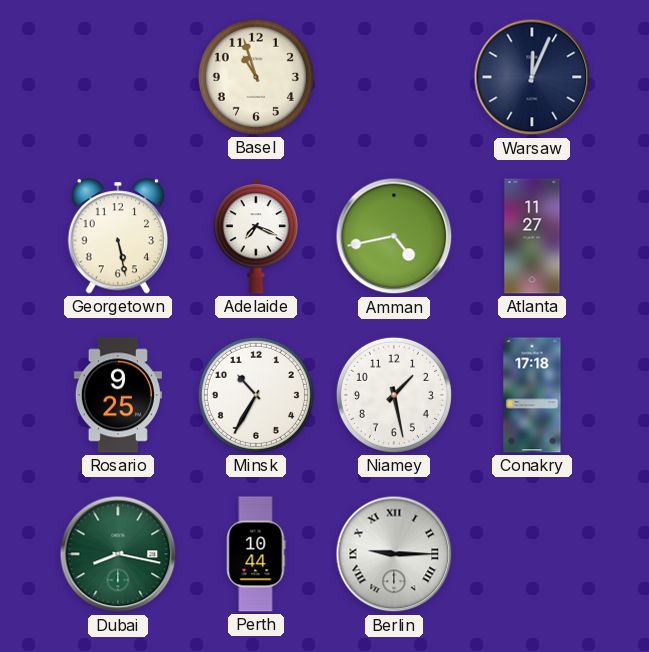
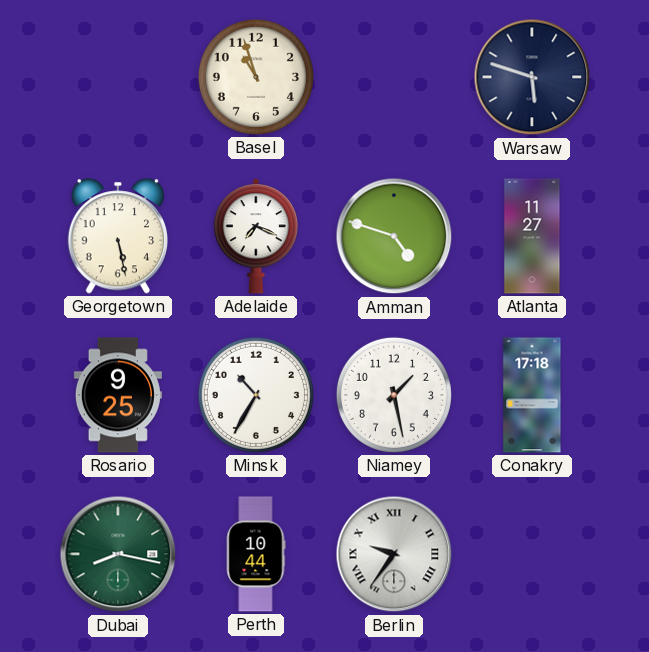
Warsaw: 12:04 -> 5:48
Amman: 4:43 -> 4:48
Berlin: 9:15 -> 9:36
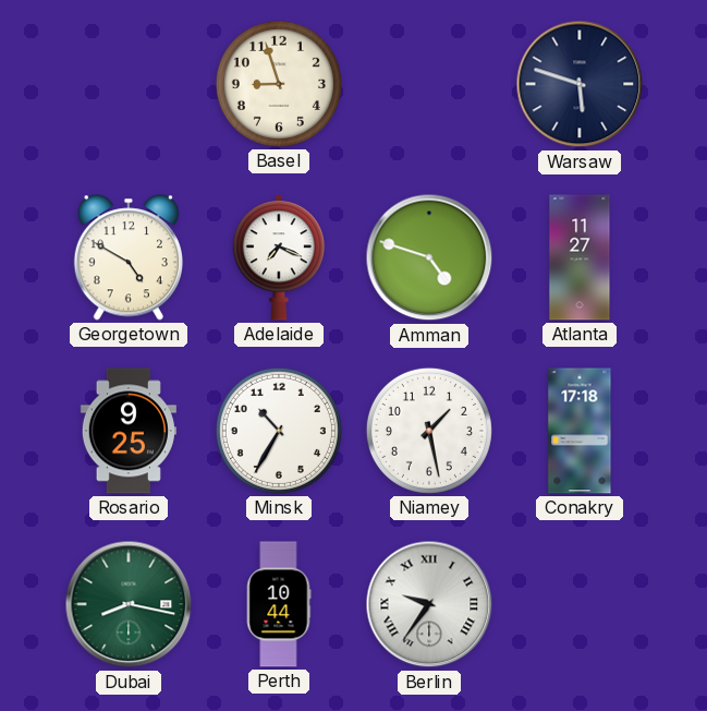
Basel: 10:57 -> 8:57
Georgetown: 5:28 -> 4:50
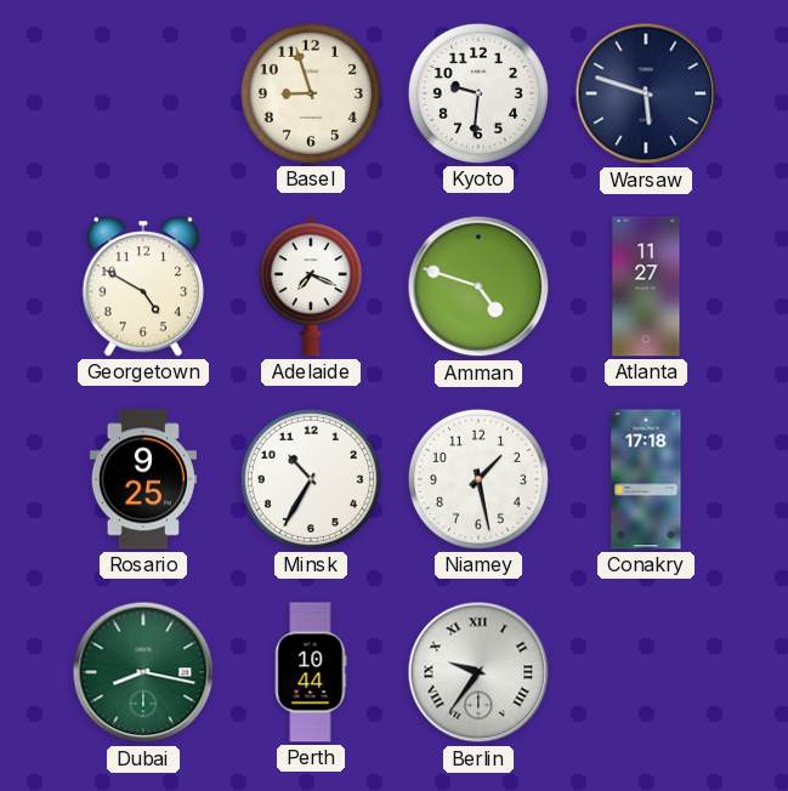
Kyoto: none -> 9:31
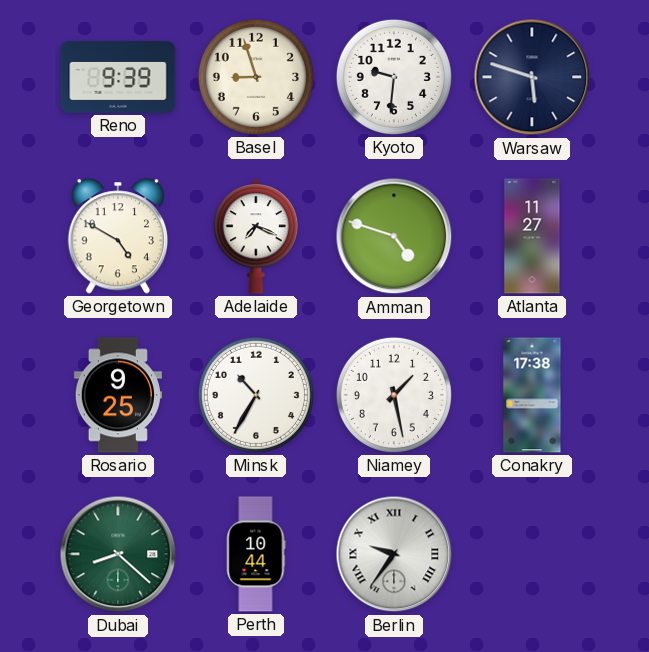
Reno: none -> 9:39
Conakry: 17:18 -> 17:38
Dubai: 8:17 -> 8:22
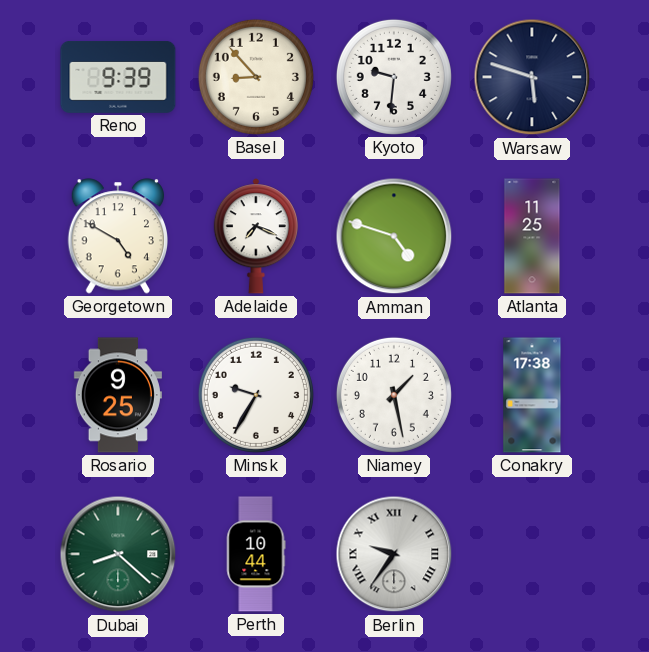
Basel: 8:57 -> 8:53
Atlanta: 11:27 -> 11:25
Minsk: 10:35 -> 9:35
